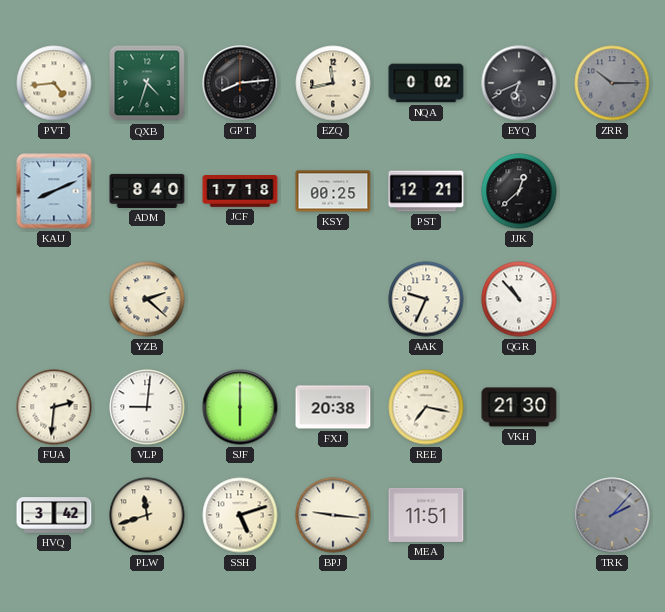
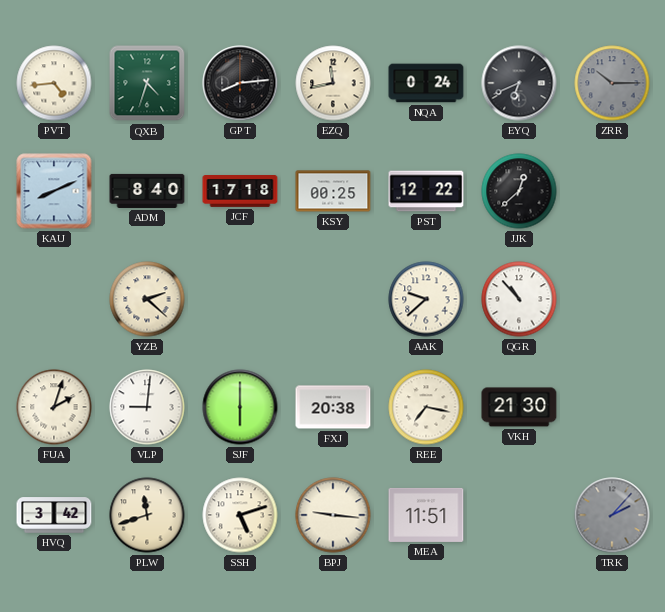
NQA: 0:02 -> 0:24
PST: 12:21 -> 12:22
AAK: 9:34 -> 9:38
FUA: 2:31 -> 2:03
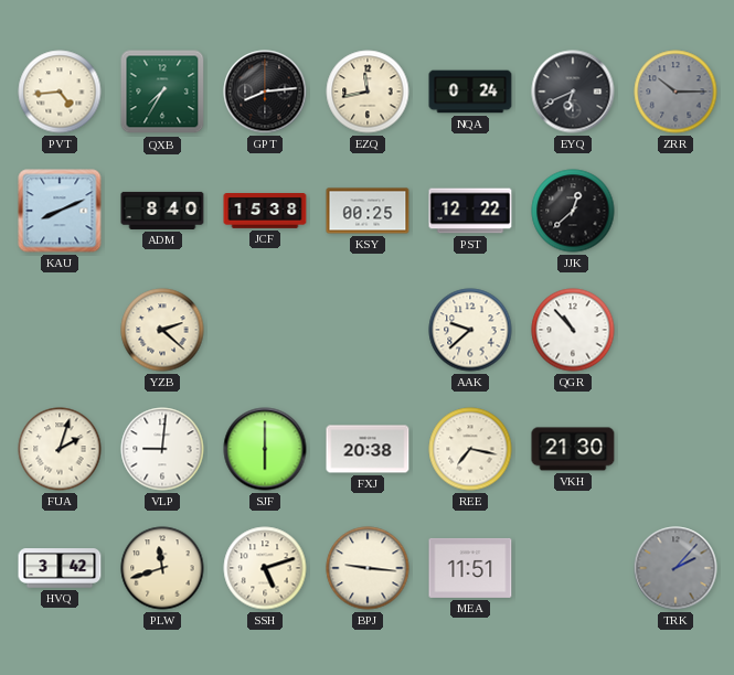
QXB: 4:33 -> 7:35
JCF: 17:18 -> 15:38
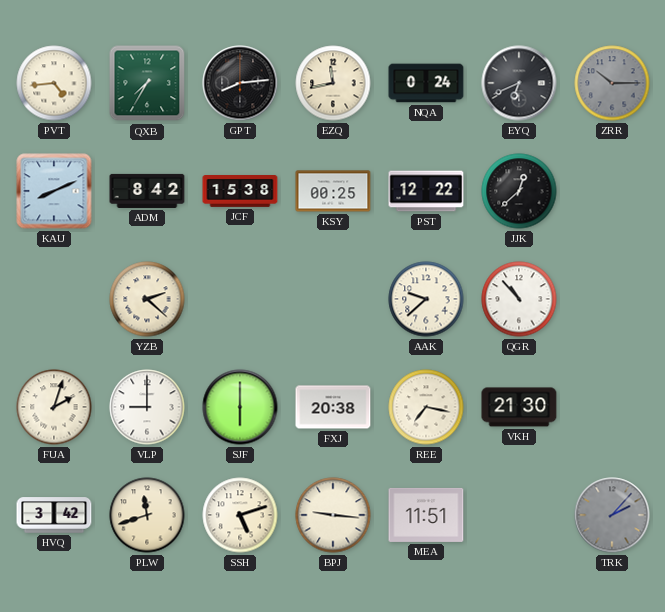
ADM: 8:40 -> 8:42
VLP: 9:01 -> 9:00
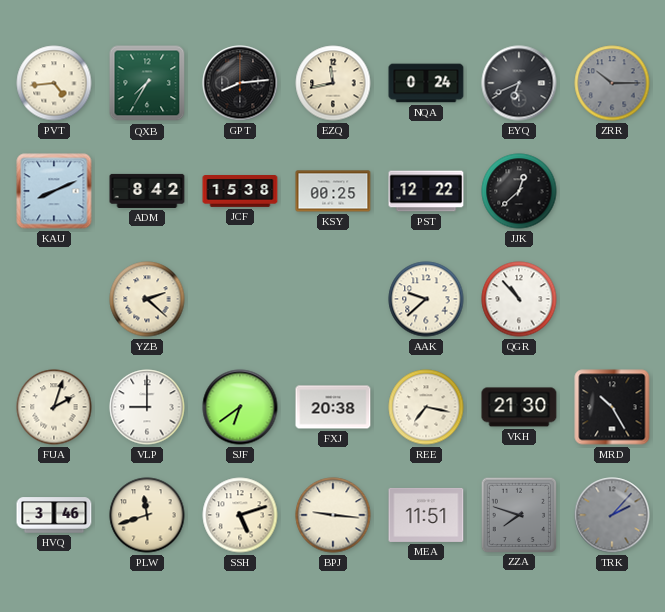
SJF: 6:00 -> 6:39
MRD: none -> 10:25
HVQ: 3:42 -> 3:46
ZZA: none -> 7:48
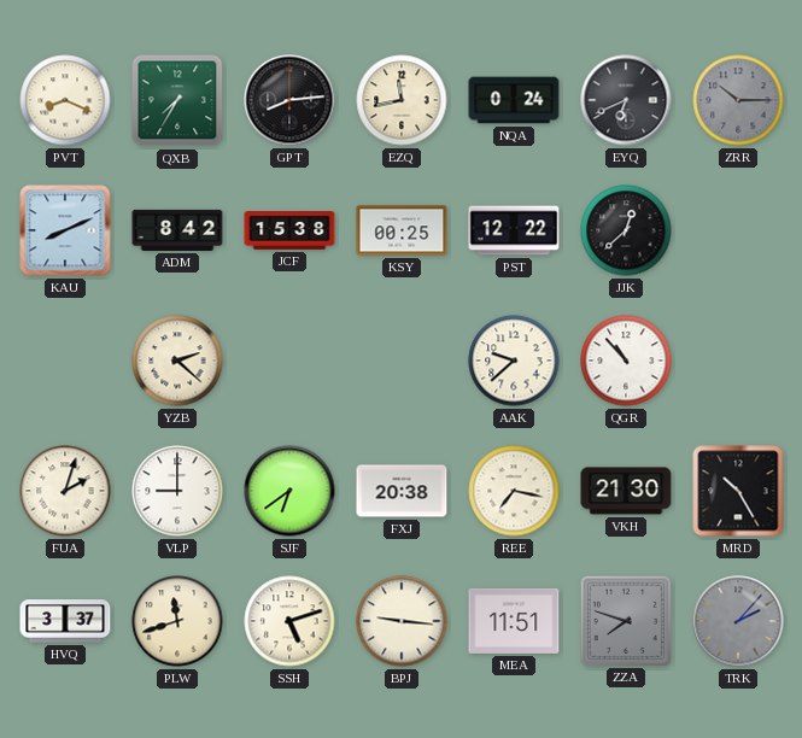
PVT: 4:44 -> 8:19
HVQ: 3:46 -> 3:37
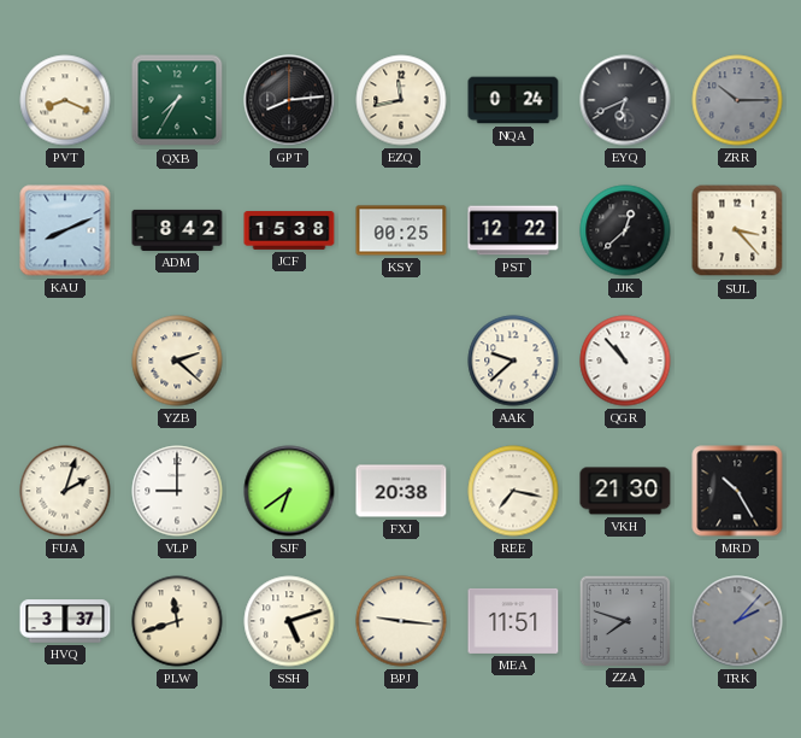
SUL: none -> 3:23
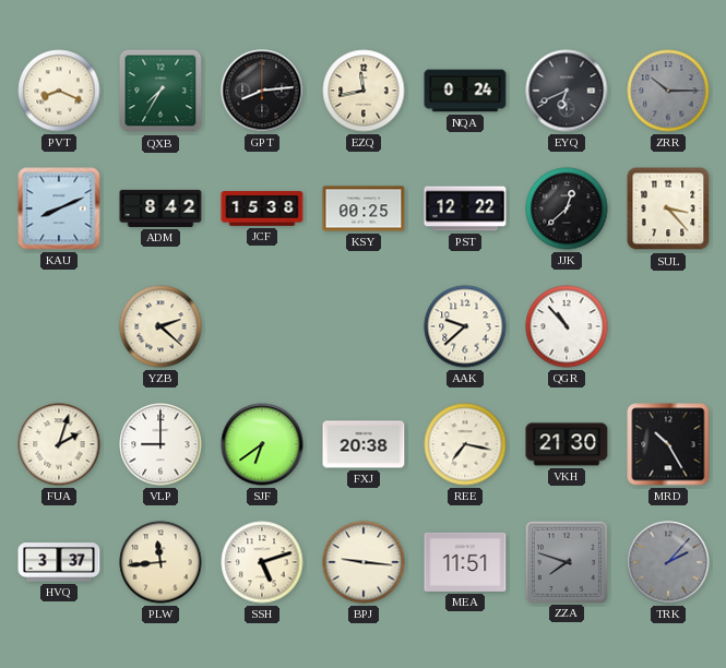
PLW: 11:42 -> 11:44
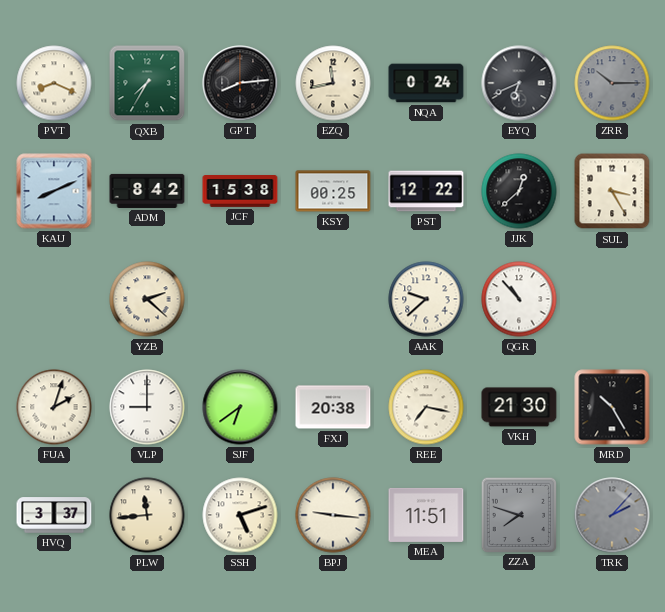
SUL: 3:23 -> 3:25
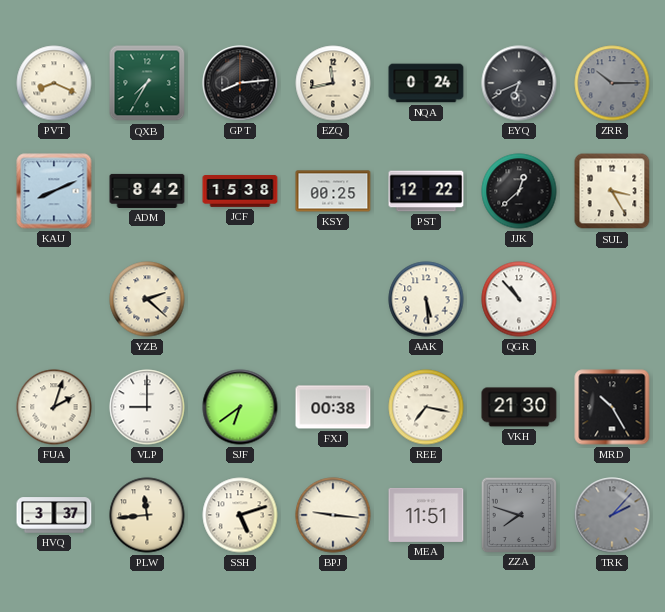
AAK: 9:38 -> 5:29
FXJ: 20:38 -> 00:38
